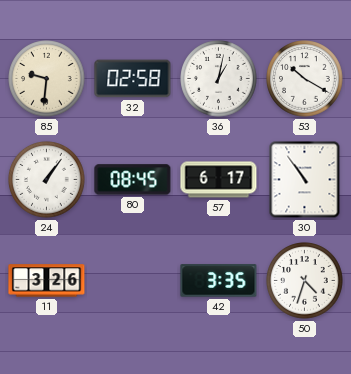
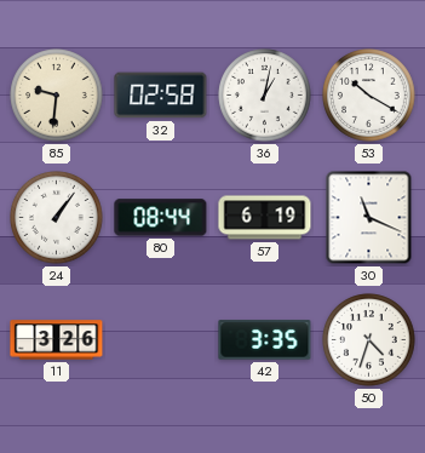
80: 08:45 -> 08:44
57: 6:17 -> 6:19
30: 10:54 -> 11:19
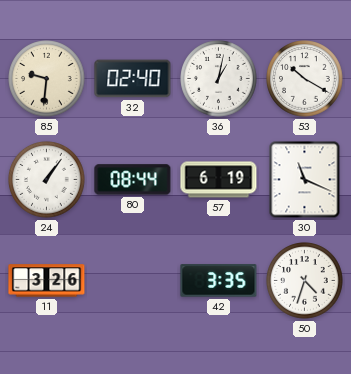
32: 02:58 -> 02:40
